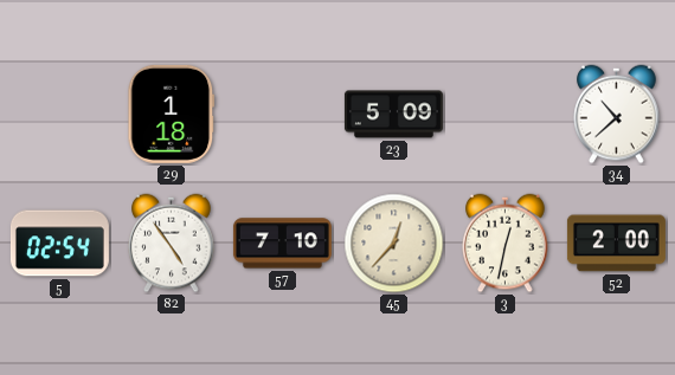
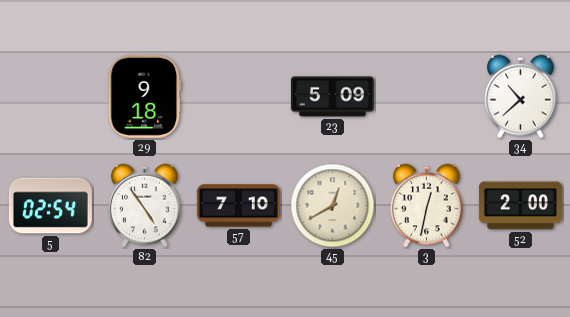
29: 1:18 -> 9:18
45: 12:37 -> 12:40
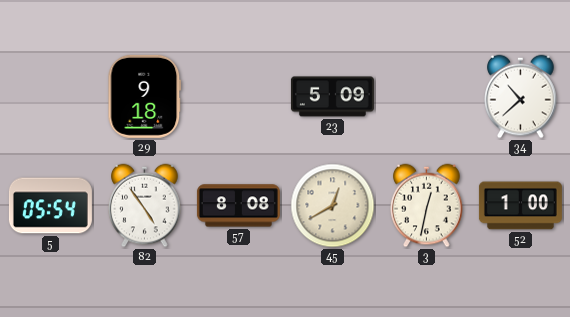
5: 02:54 -> 05:54
57: 7:10 -> 8:08
52: 2:00 -> 1:00
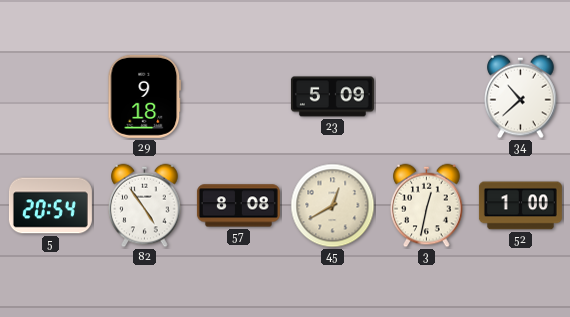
5: 05:54 -> 20:54
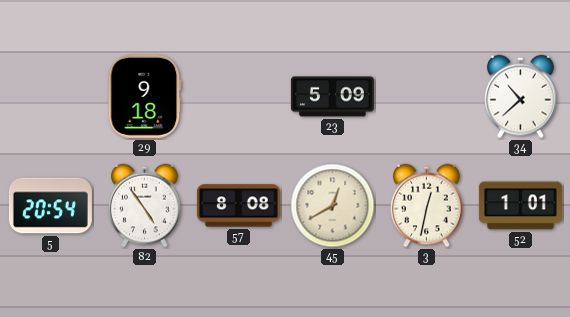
52: 1:00 -> 1:01
